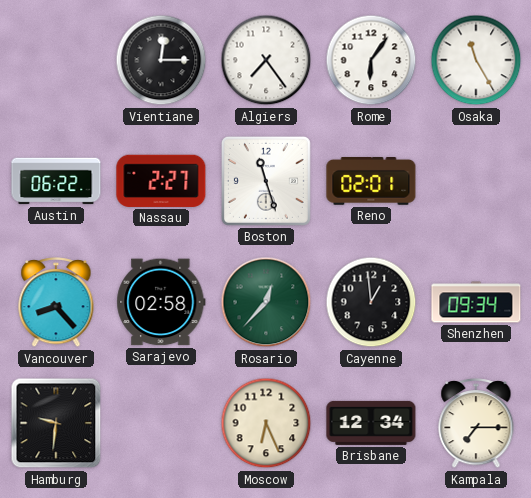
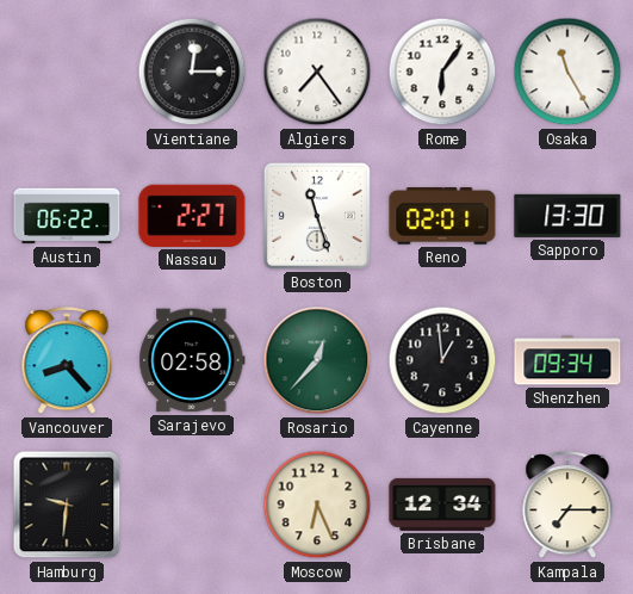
Sapporo: none -> 13:30
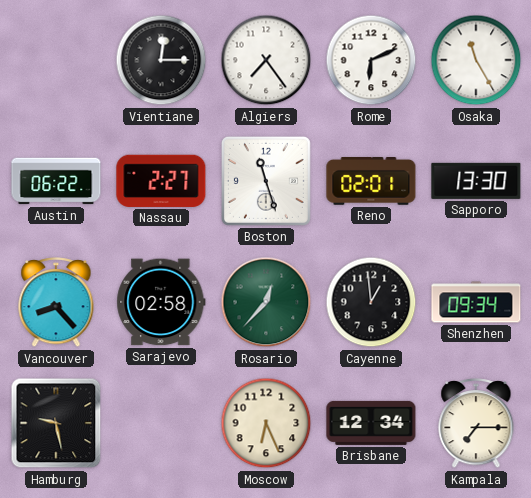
Rome: 6:06 -> 6:11
Hamburg: 9:31 -> 9:28
